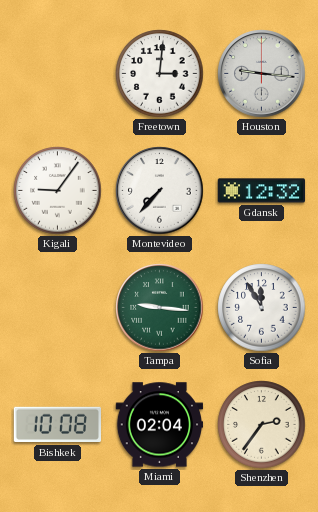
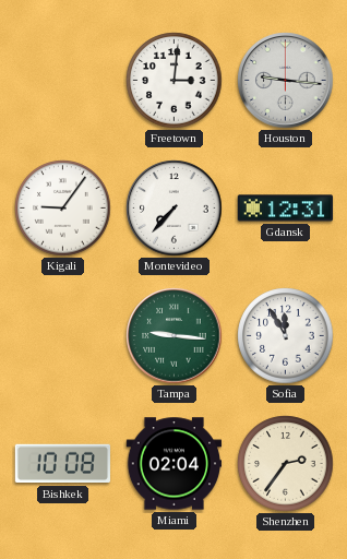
Gdansk: 12:32 -> 12:31
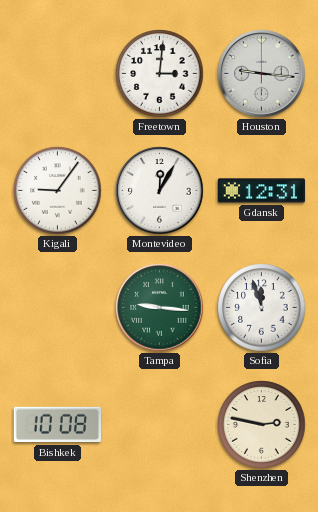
Montevideo: 7:37 -> 12:05
Sofia: 11:55 -> 11:57
Miami: 02:04 -> none
Shenzhen: 2:36 -> 2:47
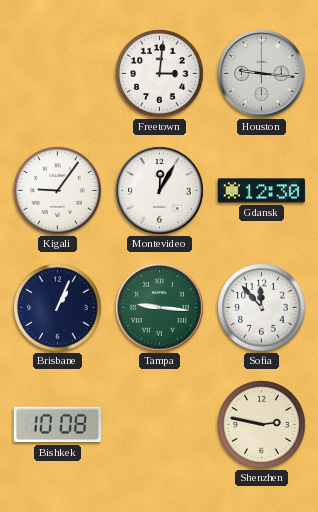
Gdansk: 12:31 -> 12:30
Brisbane: none -> 1:04
Sofia: 11:57 -> 11:53
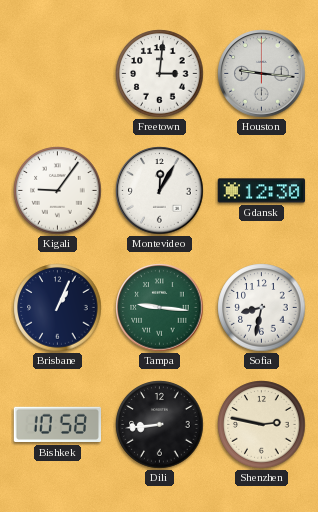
Sofia: 11:53 -> 8:32
Bishkek: 10:08 -> 10:58
Dili: none -> 8:44
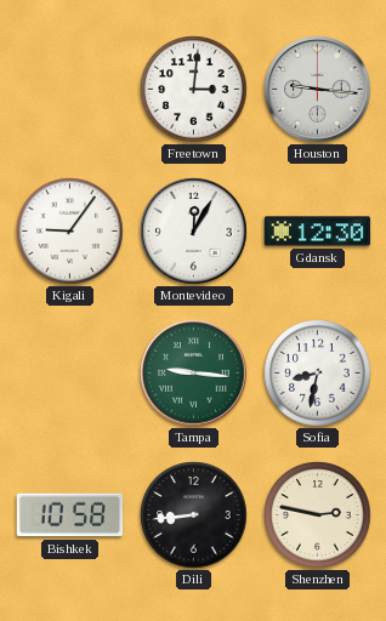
Brisbane: 1:04 -> none
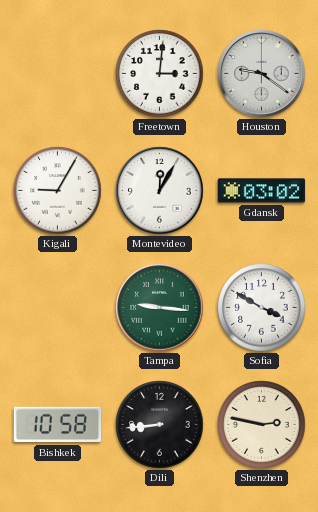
Houston: 9:16 -> 9:21
Kigali: 9:06 -> 9:05
Gdansk: 12:30 -> 03:02
Sofia: 8:32 -> 3:50
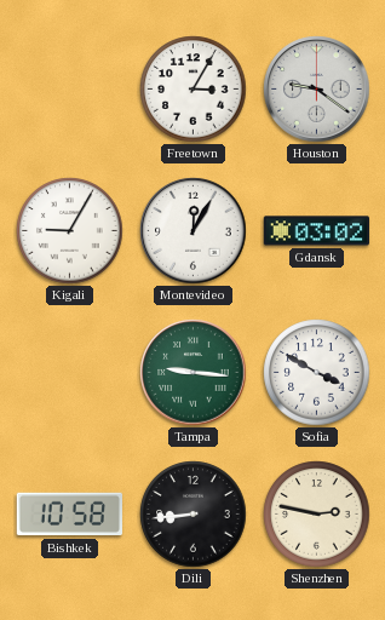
Freetown: 3:01 -> 3:05
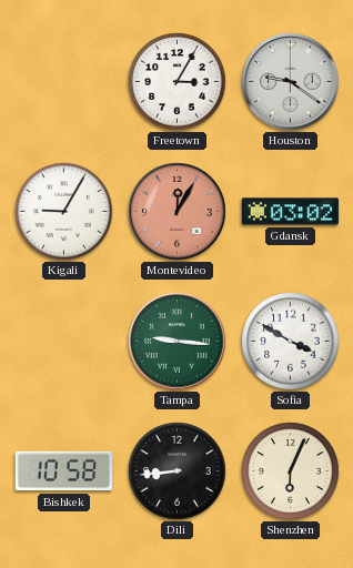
Montevideo dial: white -> salmon
Shenzhen: 2:47 -> 6:04
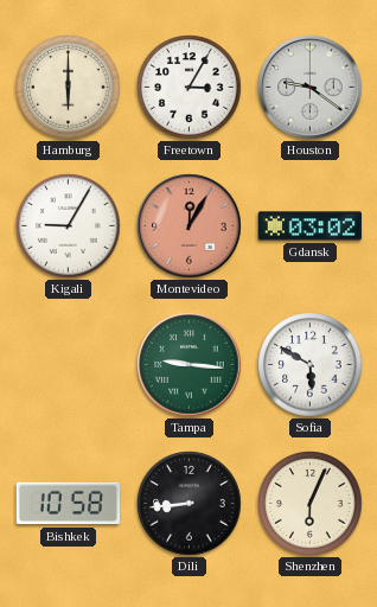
Hamburg: none -> 6:00
Sofia: 3:50 -> 5:50
